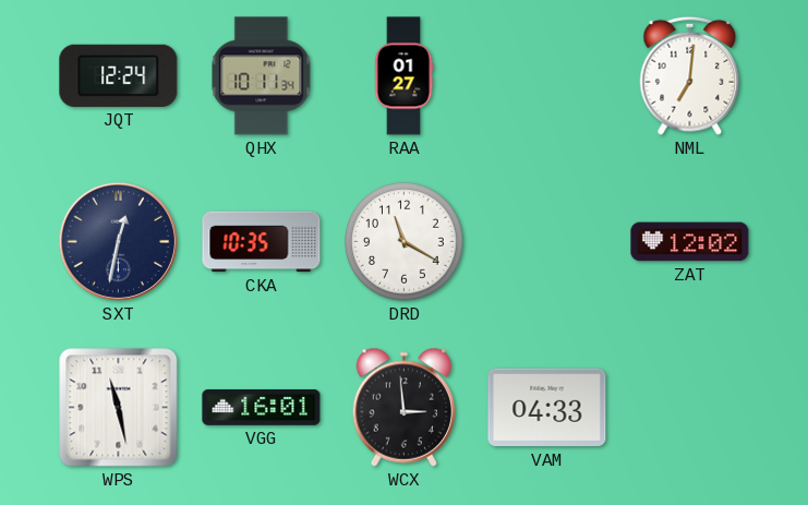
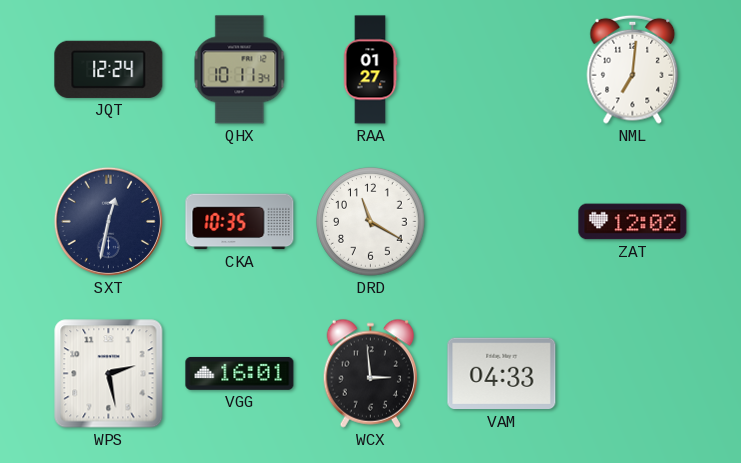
WPS: 11:28 -> 2:28
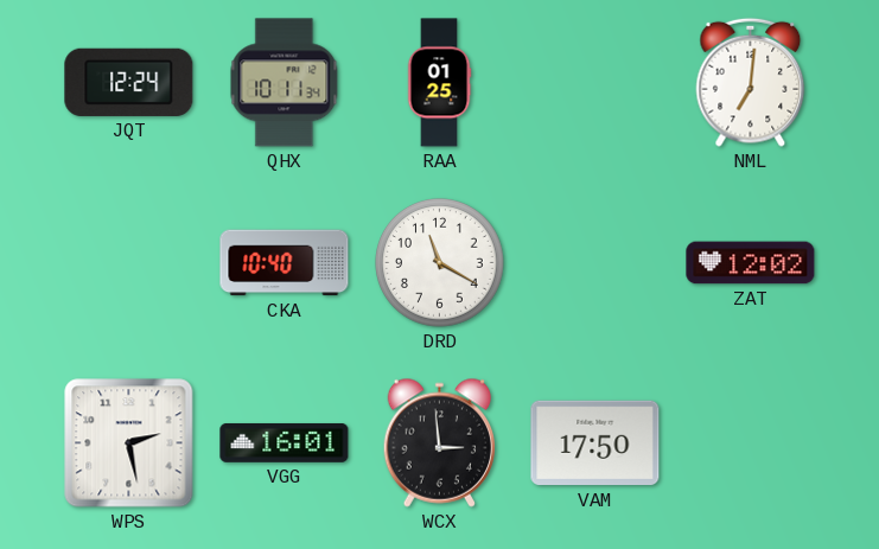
RAA: 01:27 -> 01:25
SXT: 12:32 -> none
CKA: 10:35 -> 10:40
VAM: 04:33 -> 17:50
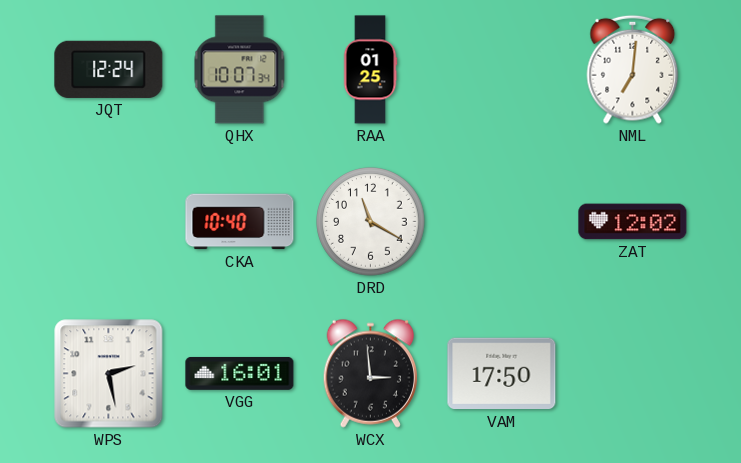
QHX: 10:11 -> 10:07
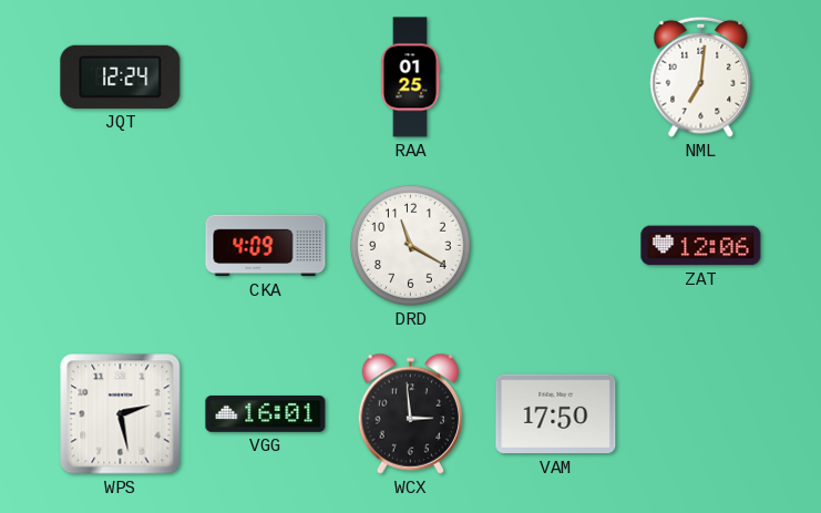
QHX: 10:07 -> none
CKA: 10:40 -> 4:09
ZAT: 12:02 -> 12:06
